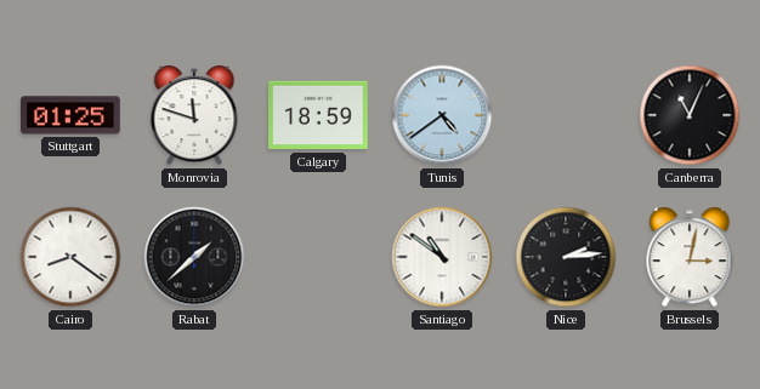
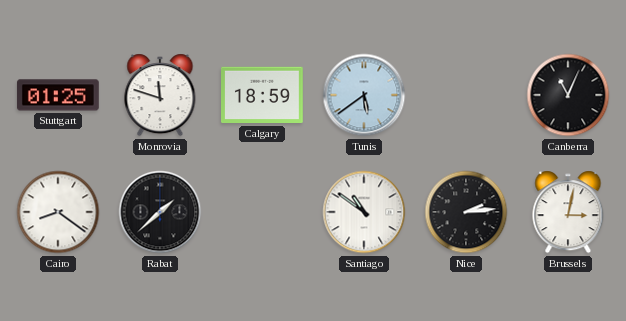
Tunis: 4:39 -> 5:39
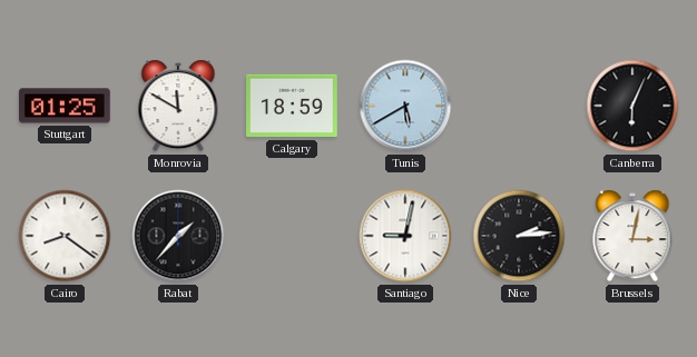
Monrovia: 11:48 -> 11:50
Tunis: 5:39 -> 5:40
Canberra: 11:04 -> 6:04
Rabat: 1:38 -> 1:37
Santiago: 10:51 -> 9:02
